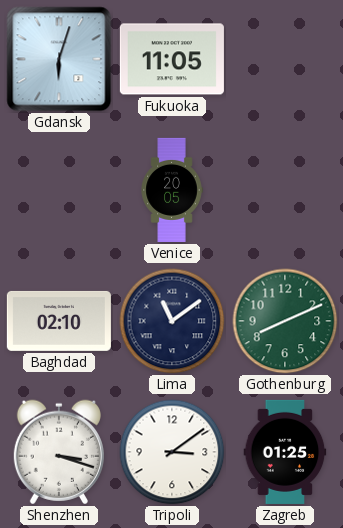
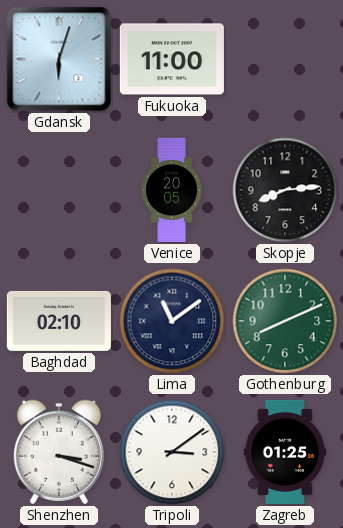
Fukuoka: 11:05 -> 11:00
Skopje: none -> 8:14
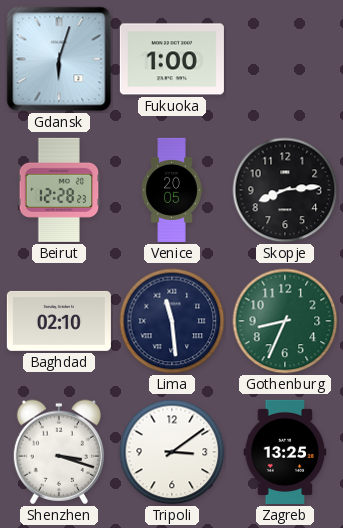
Fukuoka: 11:00 -> 1:00
Beirut: none -> 12:28
Lima: 11:09 -> 11:29
Gothenburg: 8:11 -> 8:34
Zagreb: 01:25 -> 13:25
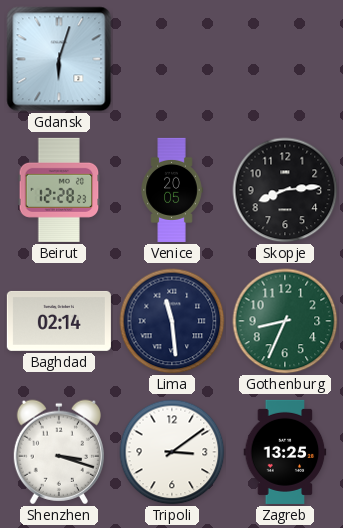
Fukuoka: 1:00 -> none
Baghdad: 02:10 -> 02:14
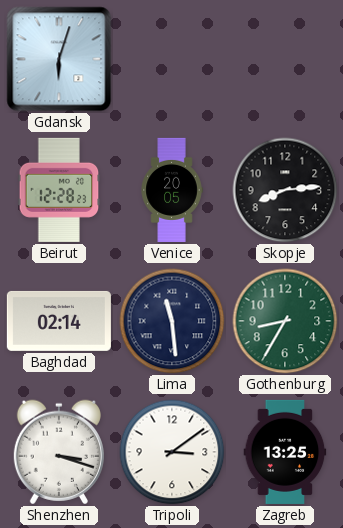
Gothenburg: 8:34 -> 8:35
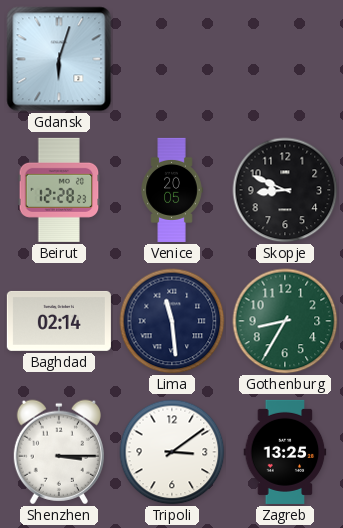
Skopje: 8:14 -> 8:49
Shenzhen: 3:18 -> 3:15
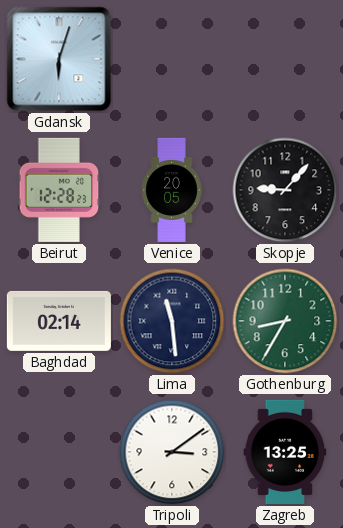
Skopje: 8:49 -> 9:07
Shenzhen: 3:15 -> none
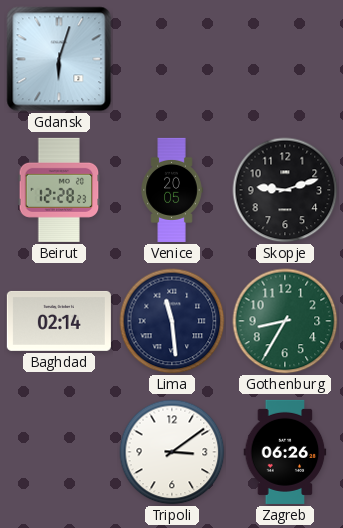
Skopje: 9:07 -> 9:12
Zagreb: 13:25 -> 06:26
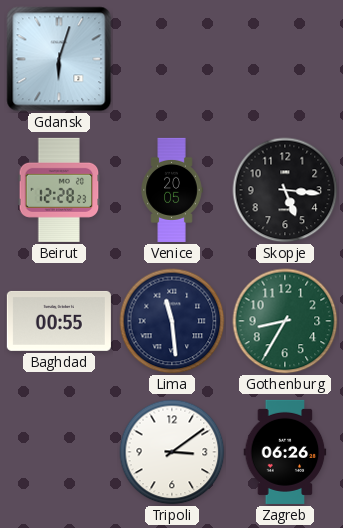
Skopje: 9:12 -> 5:16
Baghdad: 02:14 -> 00:55
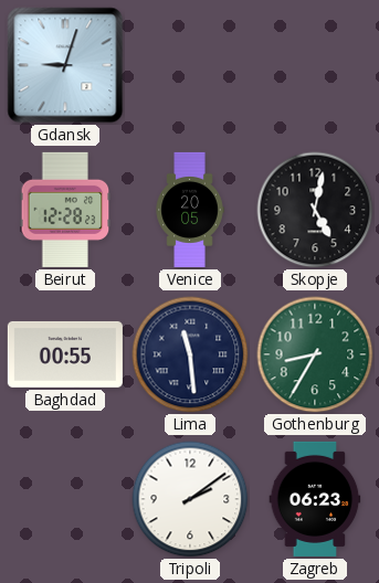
Gdansk: 6:03 -> 9:03
Skopje: 5:16 -> 5:02
Tripoli: 3:09 -> 2:09
Zagreb: 06:26 -> 06:23
